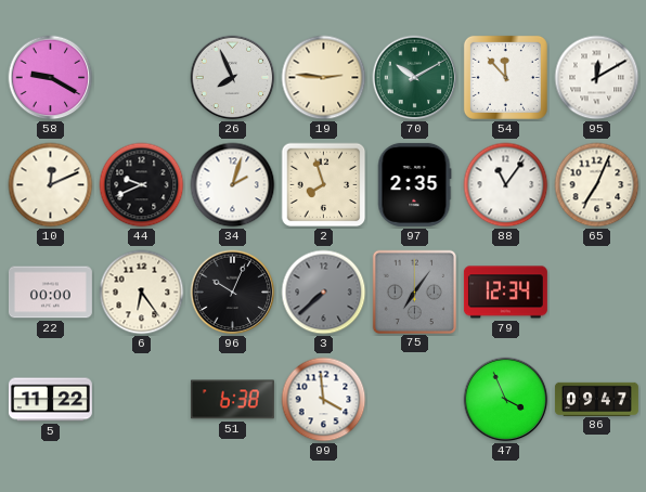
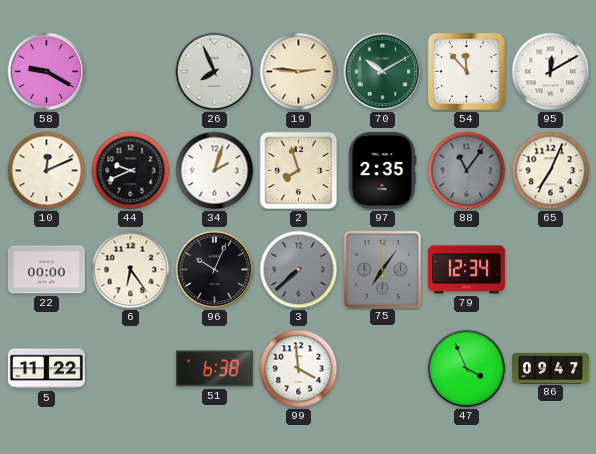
88 dial: white -> grey
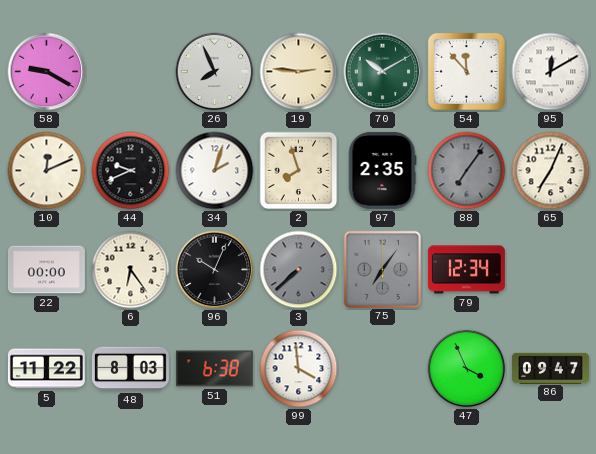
88: 11:06 -> 7:06
48: none -> 8:03
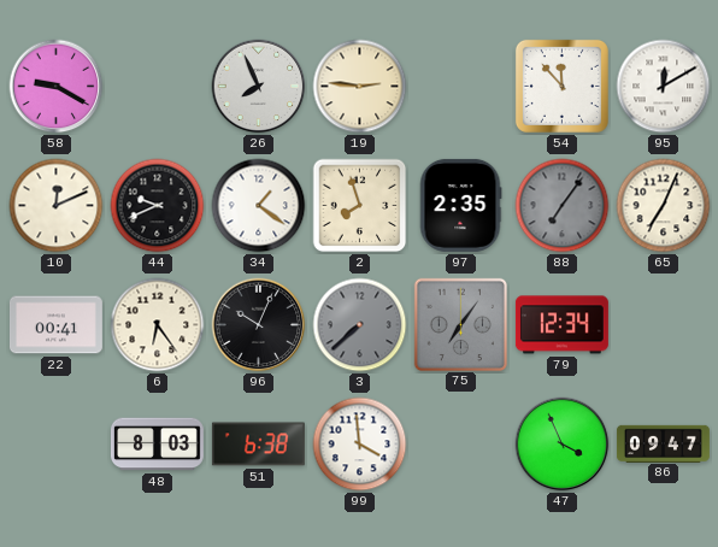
70: 10:10 -> none
34: 2:03 -> 1:21
22: 00:00 -> 00:41
5: 11:22 -> none
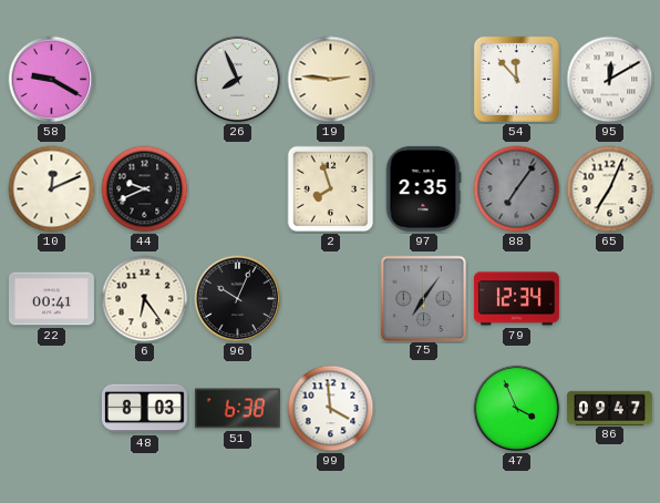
34: 1:21 -> none
3: 7:38 -> none
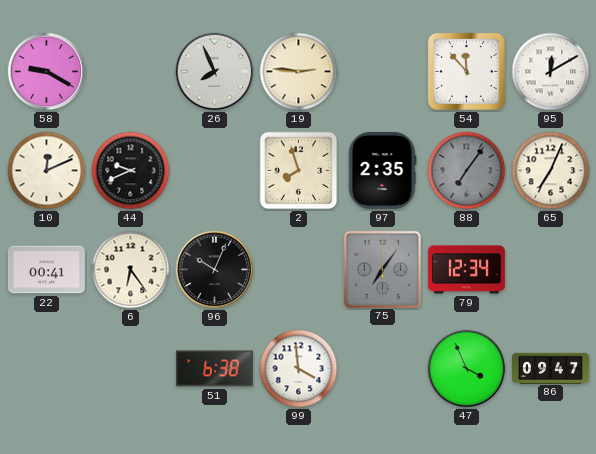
48: 8:03 -> none
